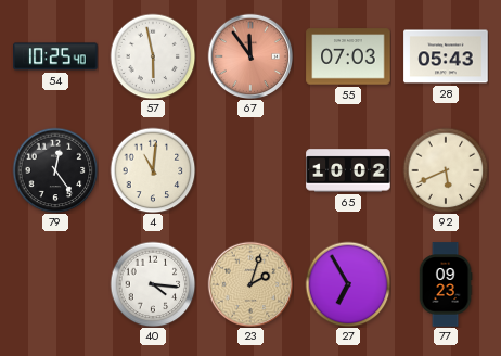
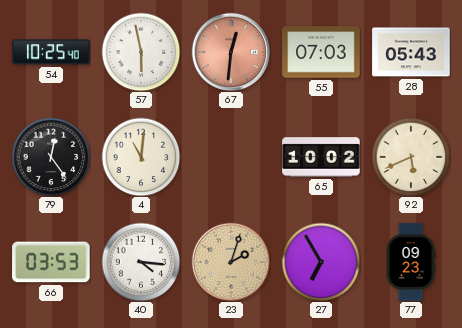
67: 11:54 -> 12:31
66: none -> 03:53
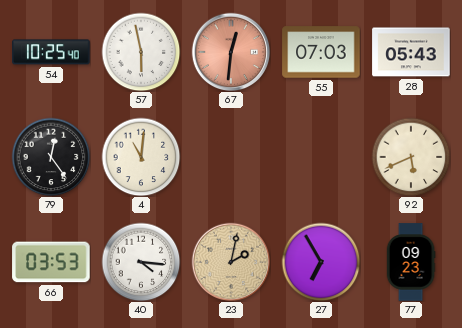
65: 10:02 -> none
23: 2:03 -> 2:02
